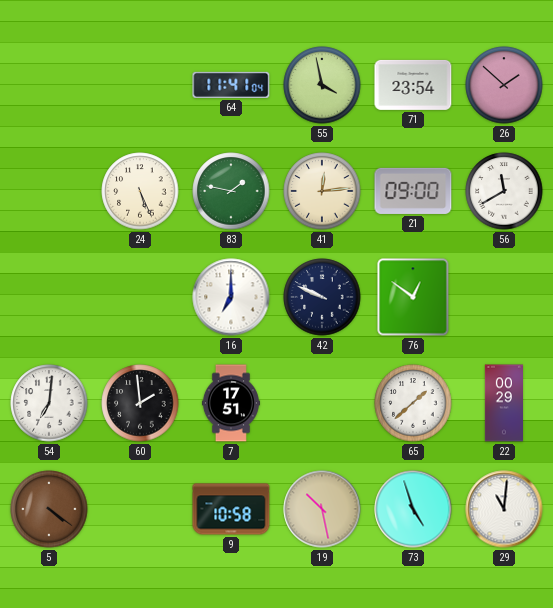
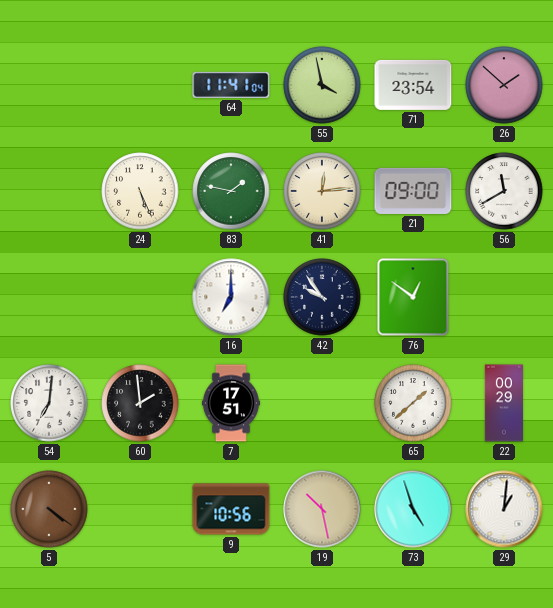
42: 9:49 -> 9:54
9: 10:58 -> 10:56
29: 11:01 -> 1:01
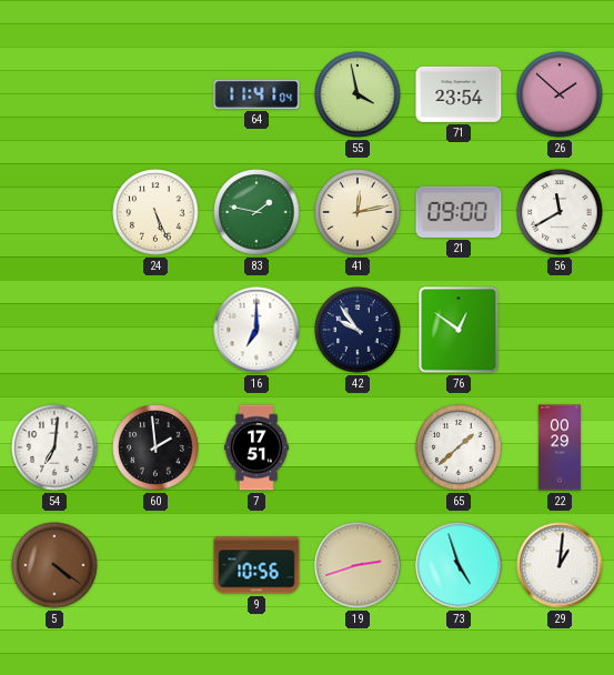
41: 12:14 -> 12:13
19: 10:28 -> 2:42
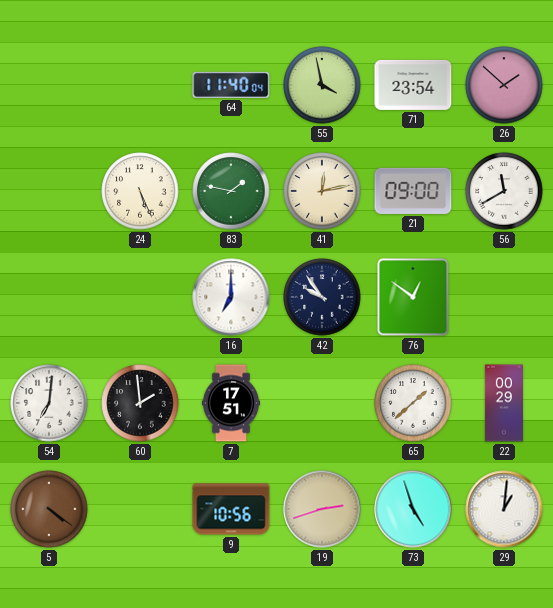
64: 11:41 -> 11:40
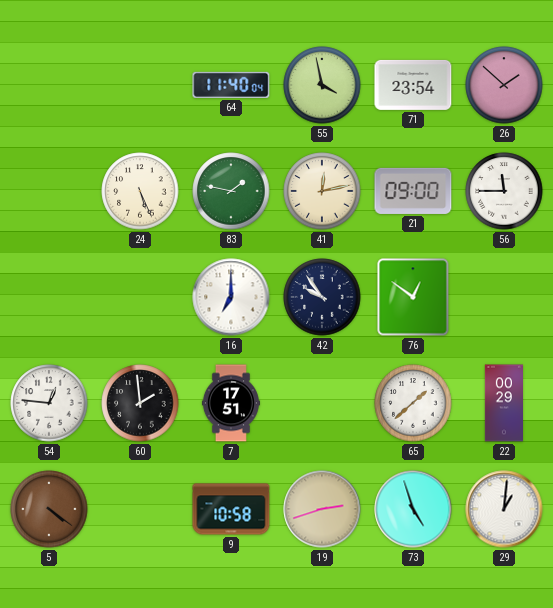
56: 11:40 -> 11:45
54: 7:01 -> 12:46
9: 10:56 -> 10:58
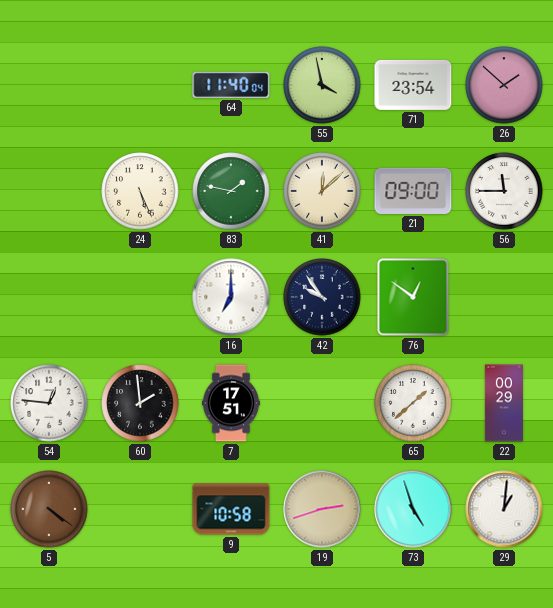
41: 12:13 -> 12:08
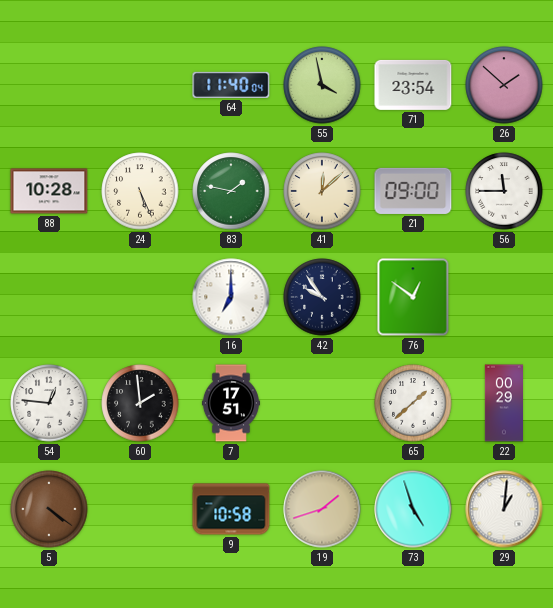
88: none -> 10:28
19: 2:42 -> 1:42
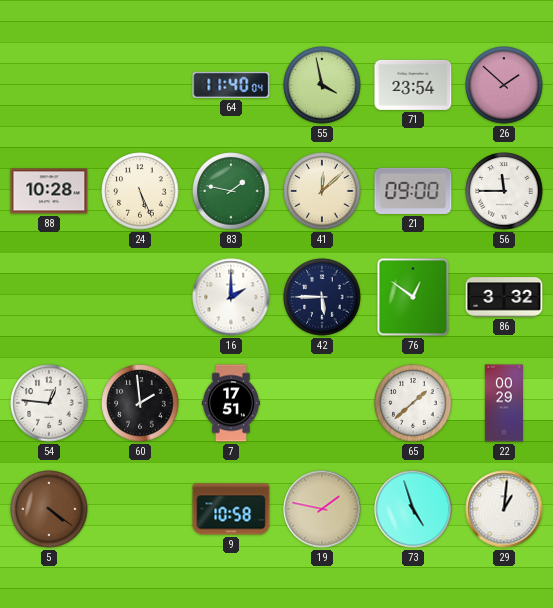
16: 7:00 -> 2:00
42: 9:54 -> 5:45
86: none -> 3:32
19: 1:42 -> 1:47
